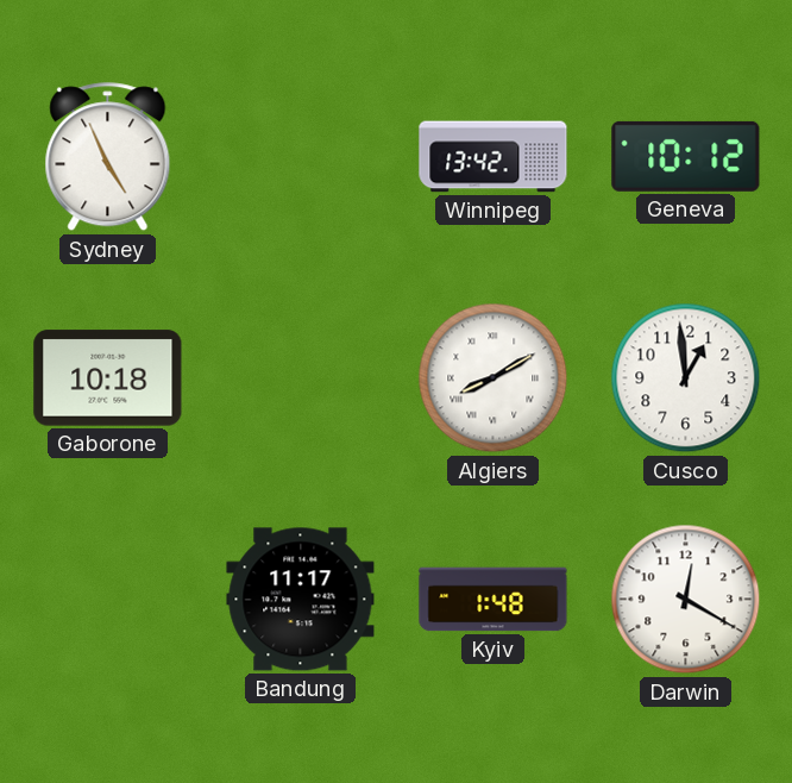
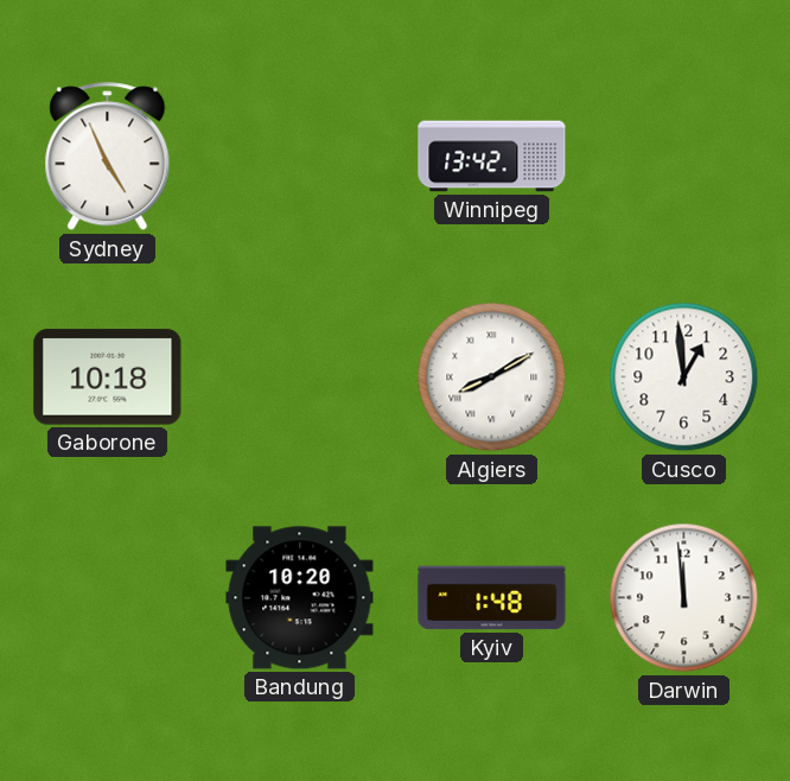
Geneva: 10:12 -> none
Bandung: 11:17 -> 10:20
Darwin: 12:20 -> 11:59
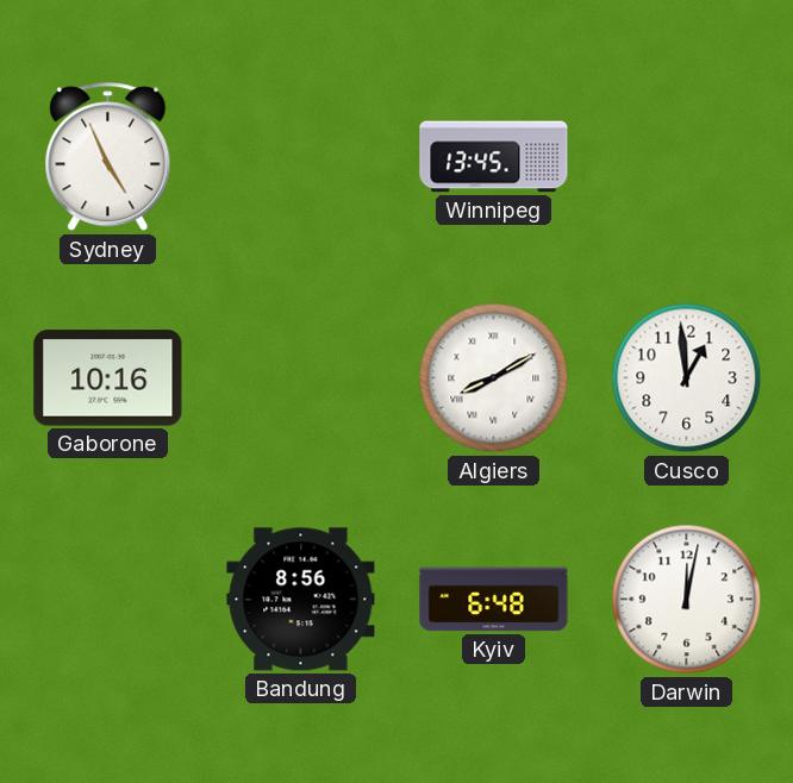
Winnipeg: 13:42 -> 13:45
Gaborone: 10:18 -> 10:16
Bandung: 10:20 -> 8:56
Kyiv: 1:48 -> 6:48
Darwin: 11:59 -> 12:02
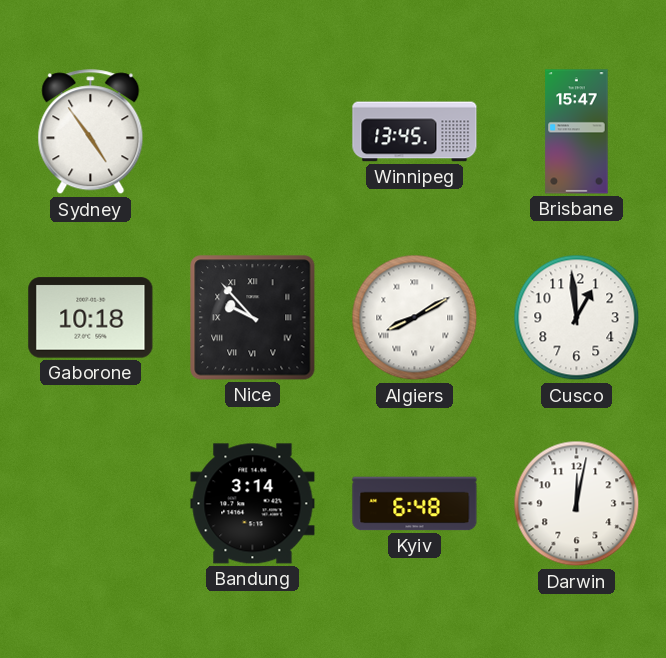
Sydney: 4:56 -> 4:54
Brisbane: none -> 15:47
Gaborone: 10:16 -> 10:18
Nice: none -> 9:53
Bandung: 8:56 -> 3:14
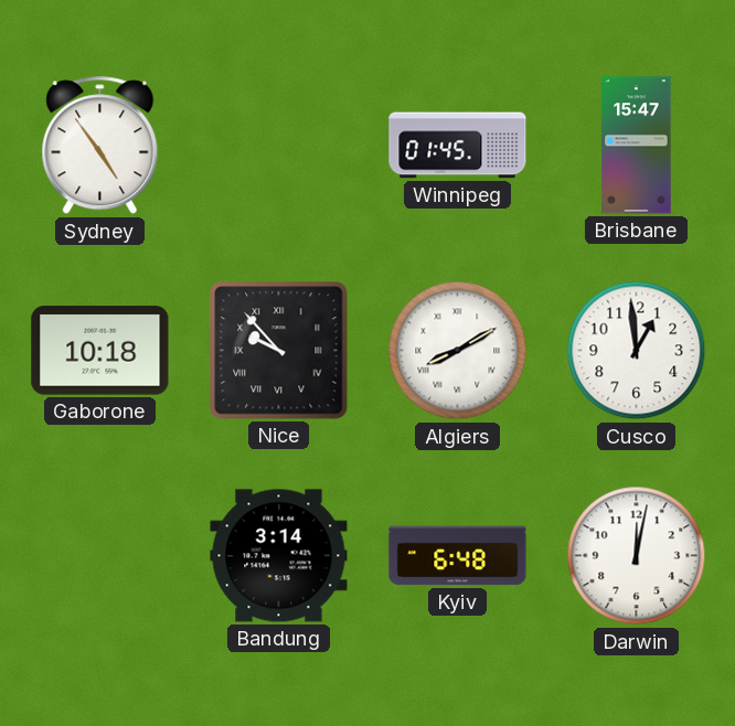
Winnipeg: 13:45 -> 01:45
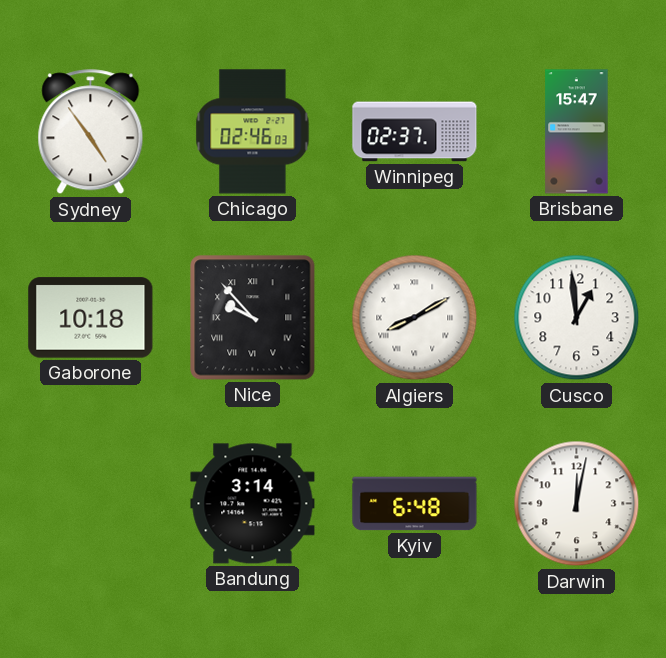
Chicago: none -> 02:46
Winnipeg: 01:45 -> 02:37
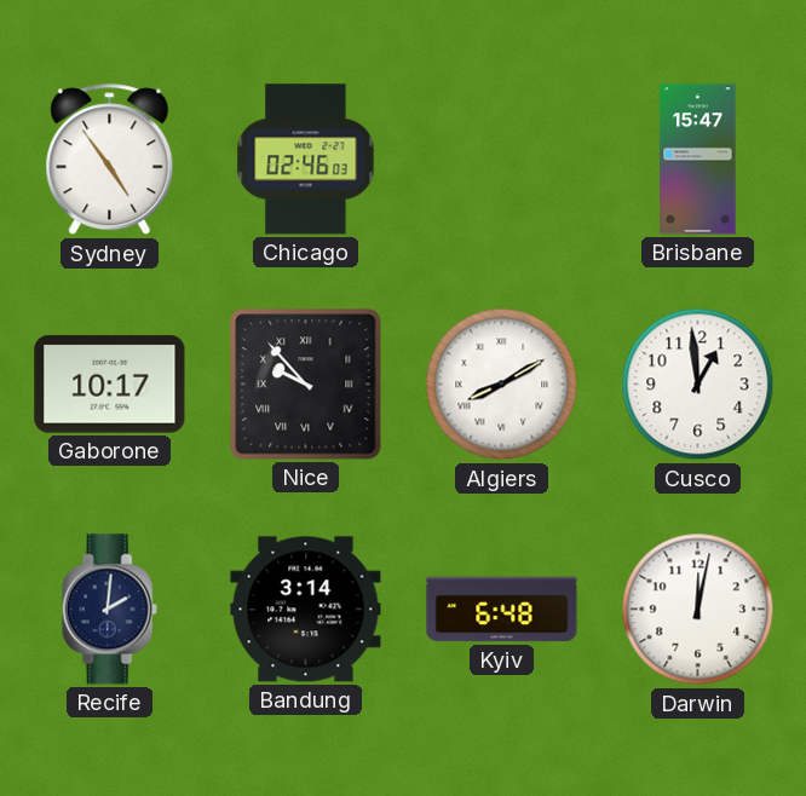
Winnipeg: 02:37 -> none
Gaborone: 10:18 -> 10:17
Recife: none -> 2:01
